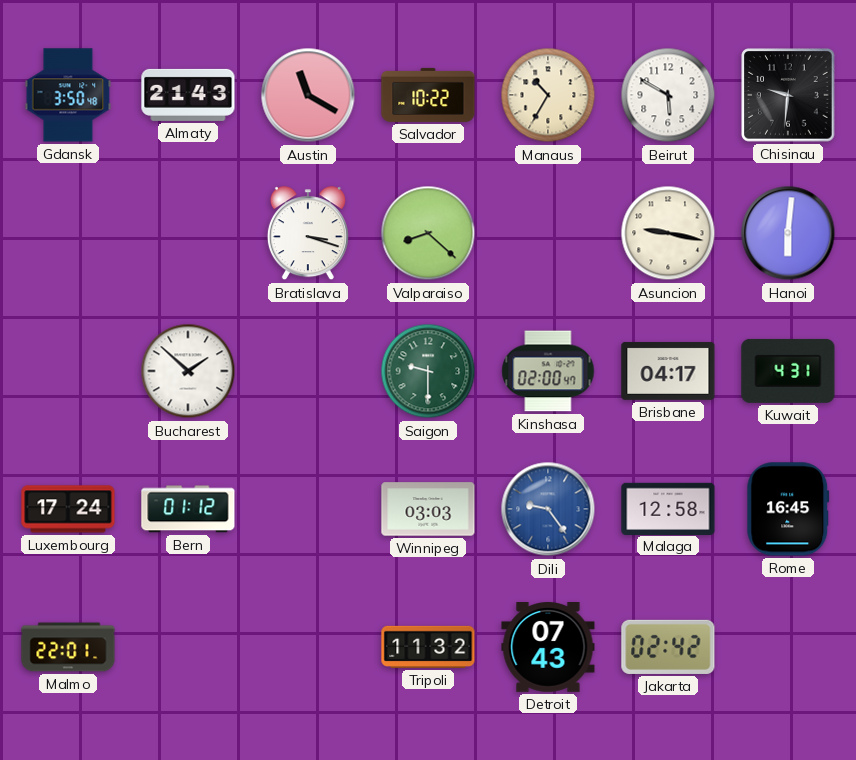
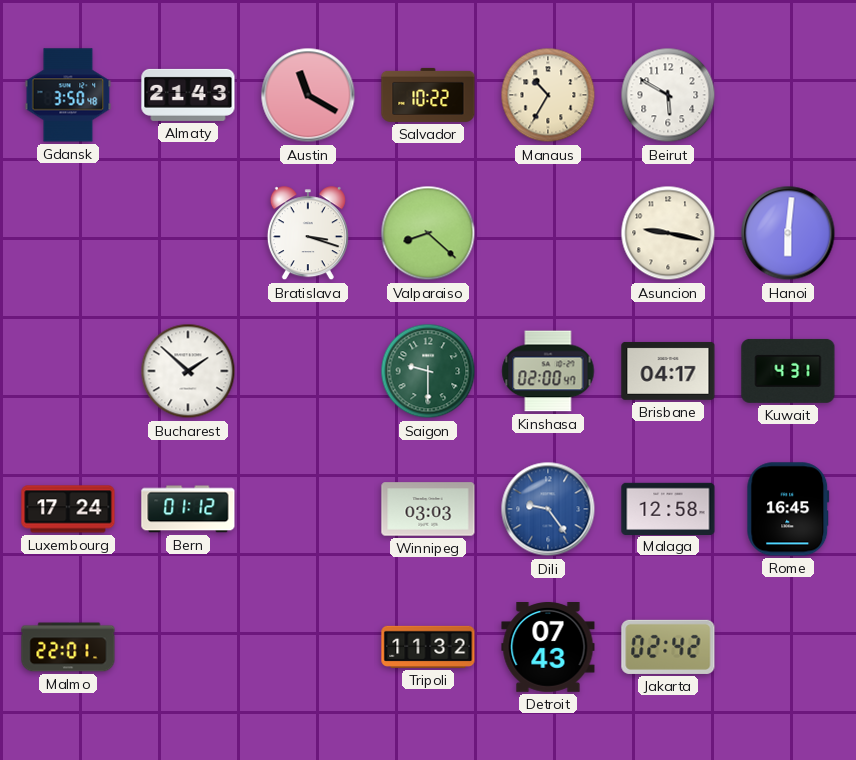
Chisinau: 9:31 -> none
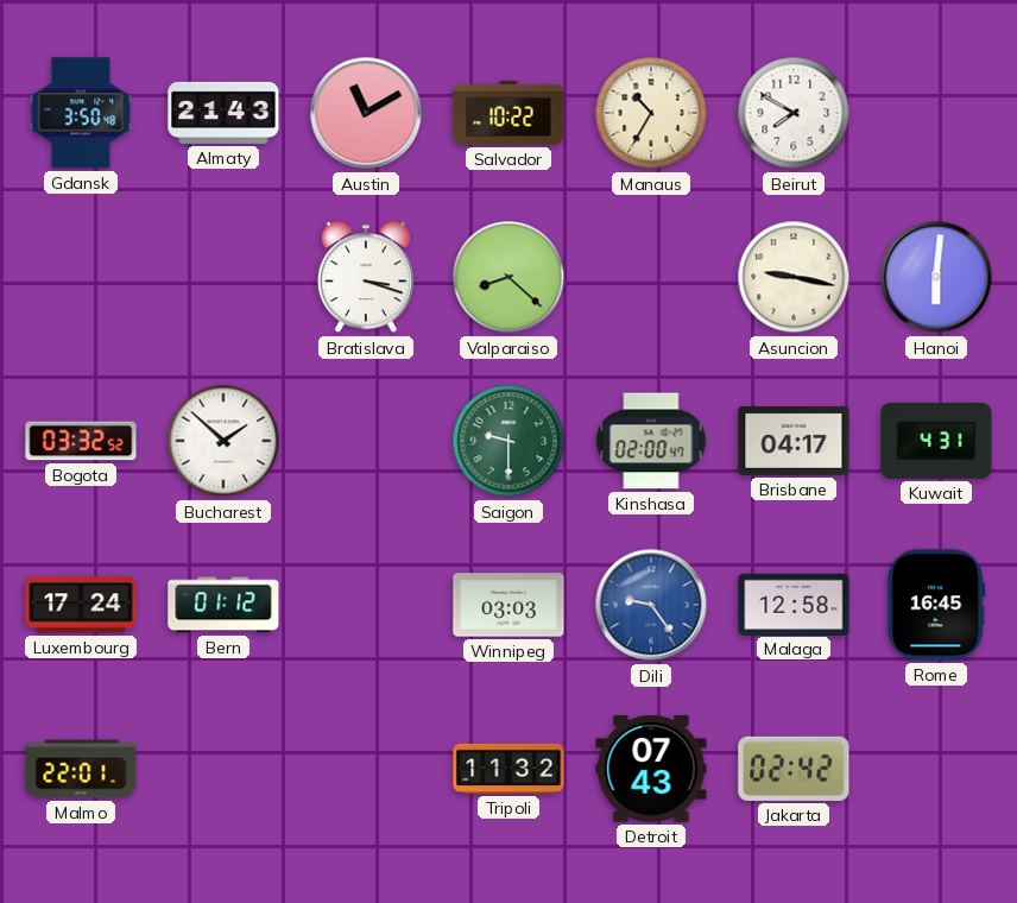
Austin: 11:20 -> 11:10
Beirut: 5:50 -> 7:50
Bogota: none -> 03:32
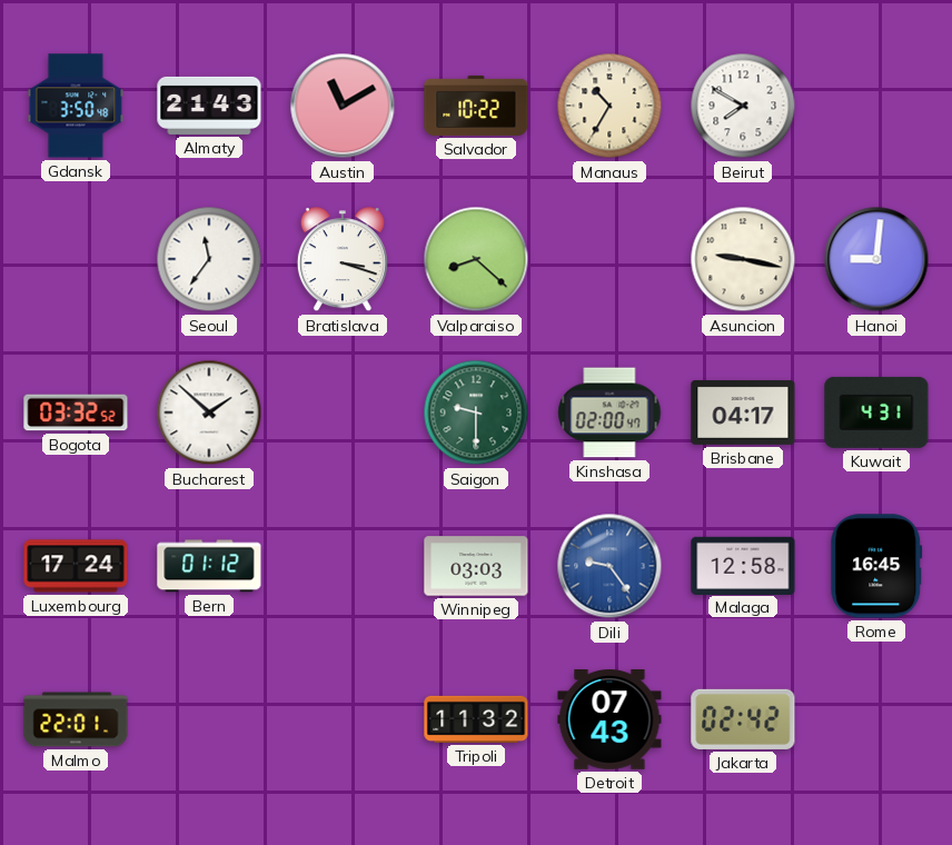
Seoul: none -> 11:36
Hanoi: 6:01 -> 9:01
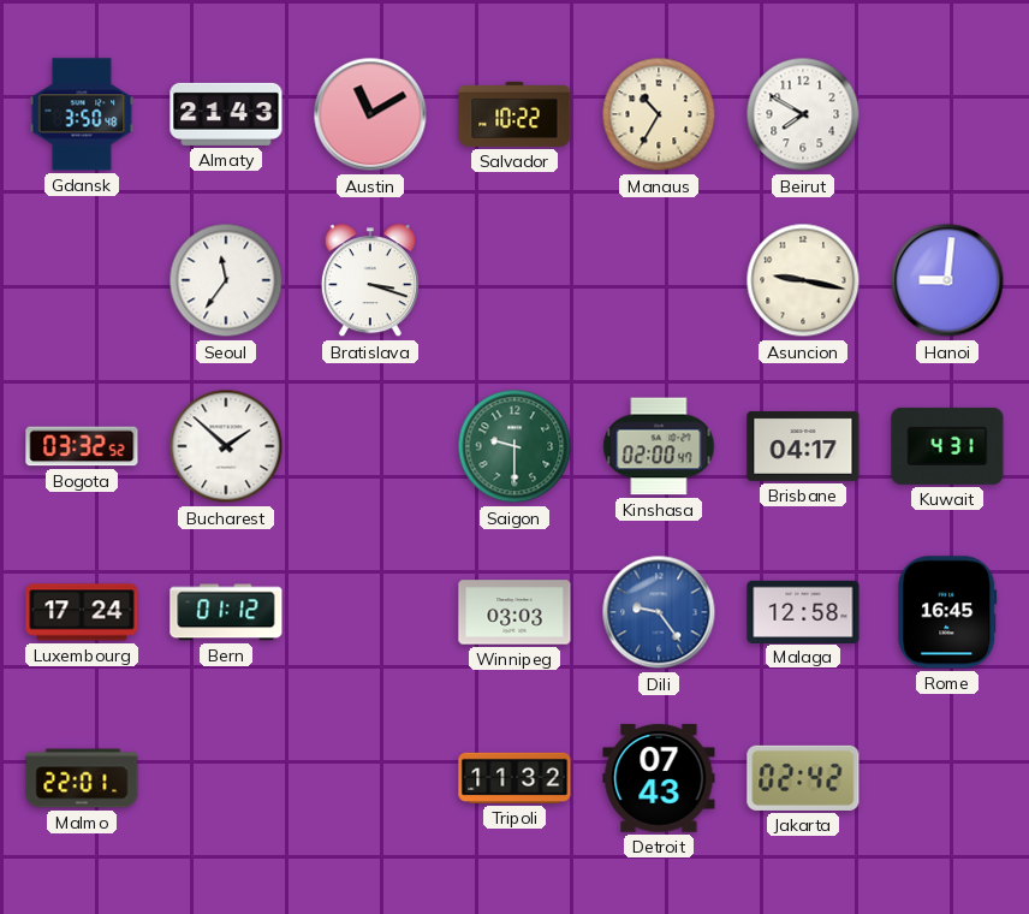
Valparaiso: 8:22 -> none
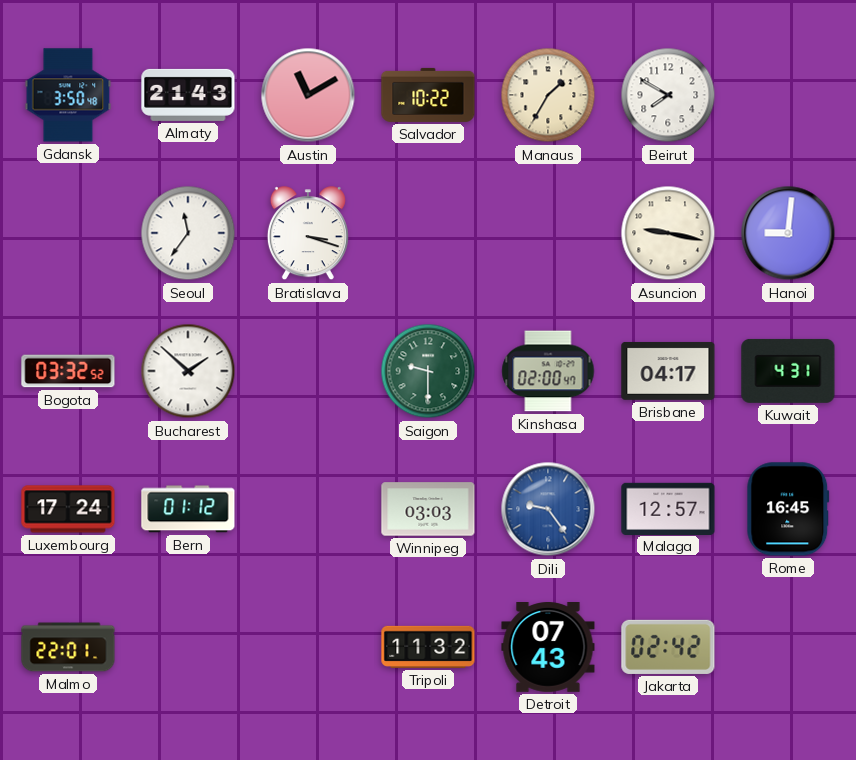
Manaus: 10:35 -> 1:35
Malaga: 12:58 -> 12:57
